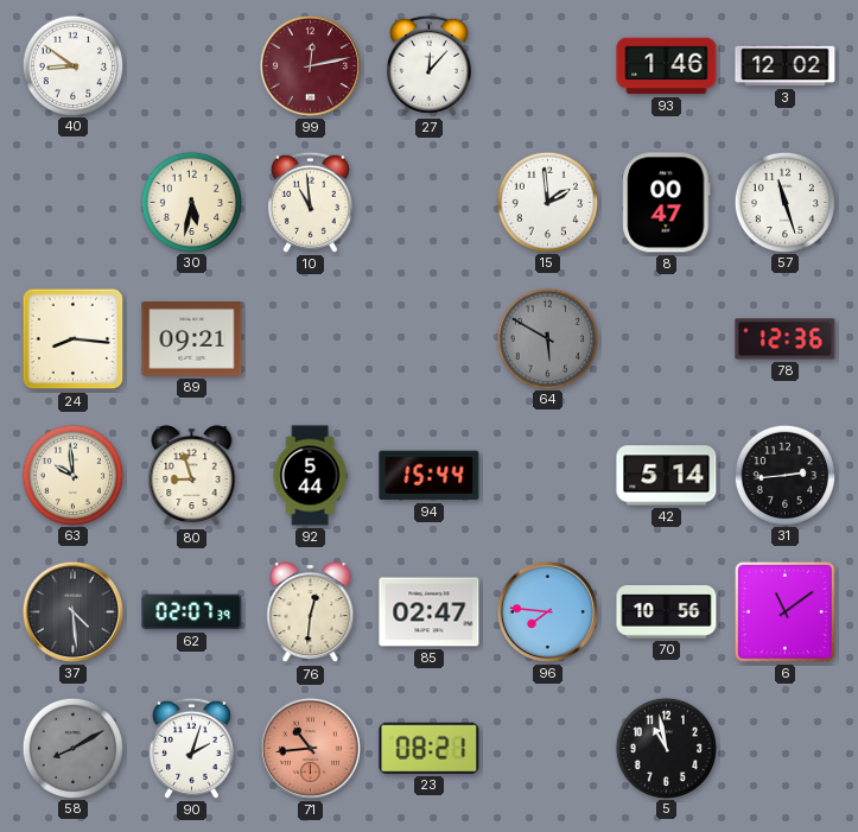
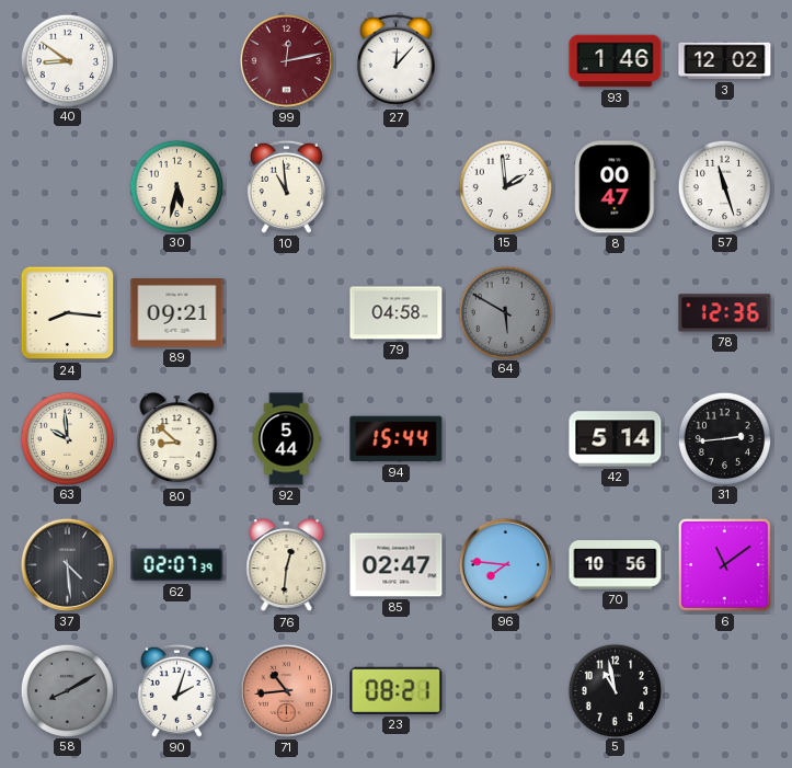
79: none -> 04:58
80: 8:57 -> 8:52
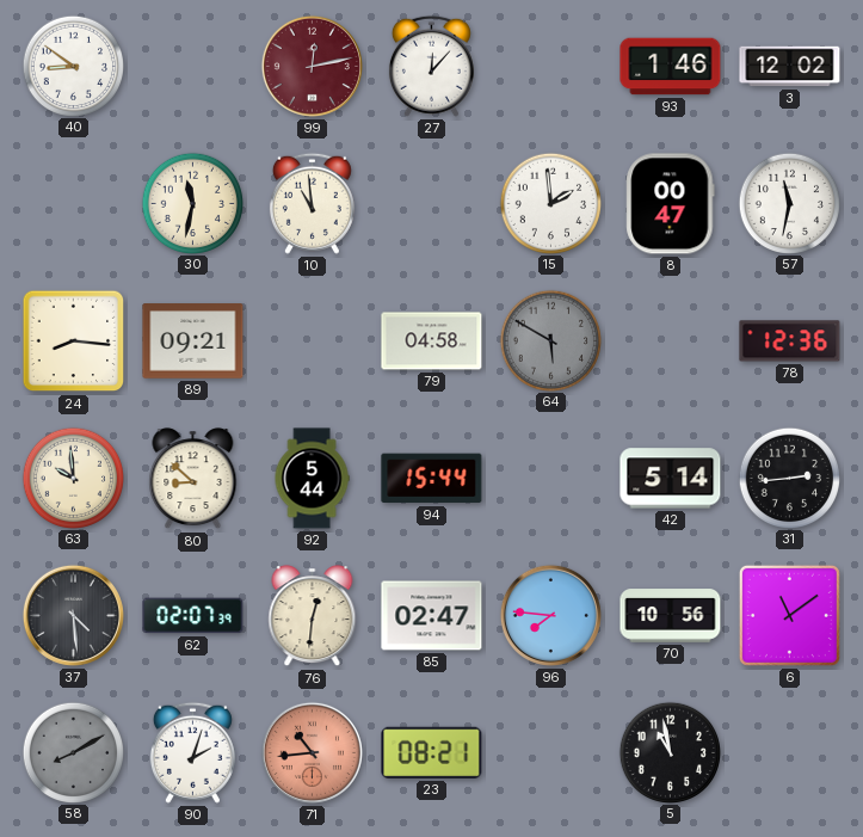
30: 5:32 -> 11:32
57: 11:27 -> 11:32
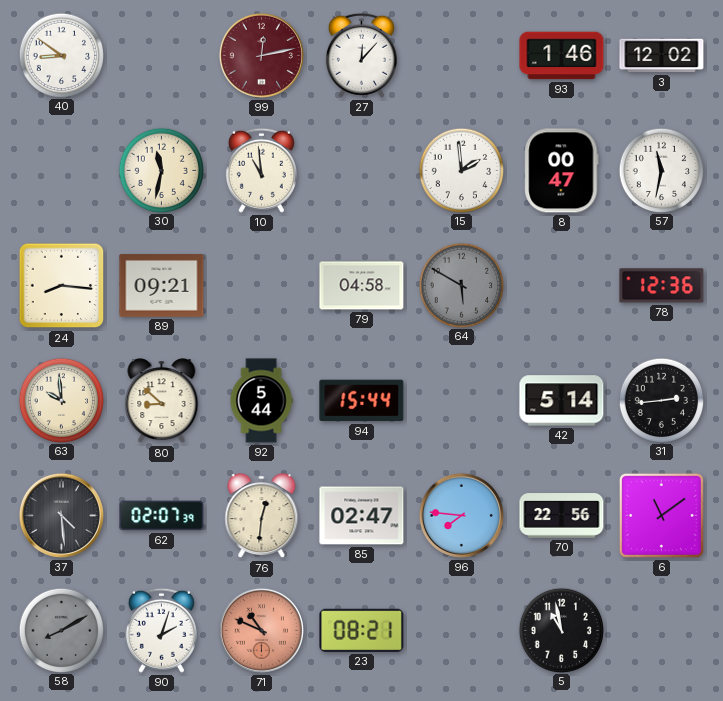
70: 10:56 -> 22:56
71: 10:44 -> 10:49
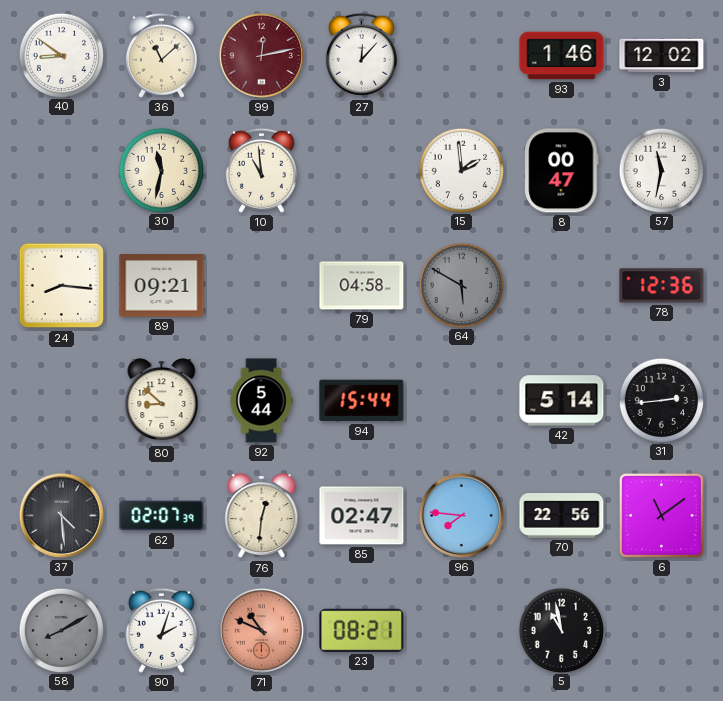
36: none -> 11:08
63: 9:59 -> none
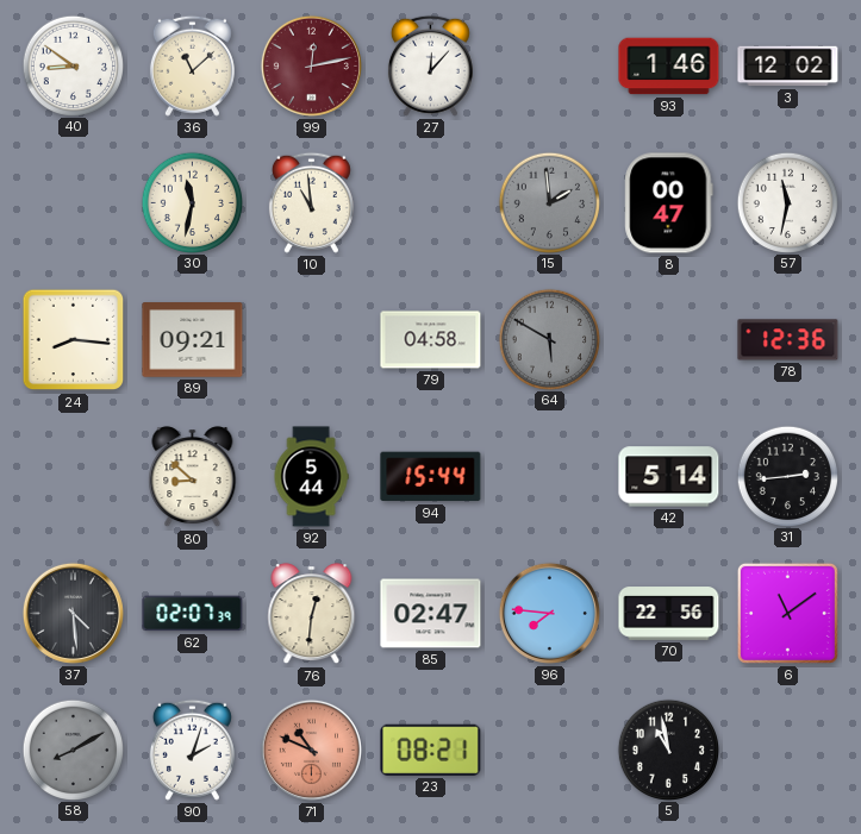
15 dial: white -> grey
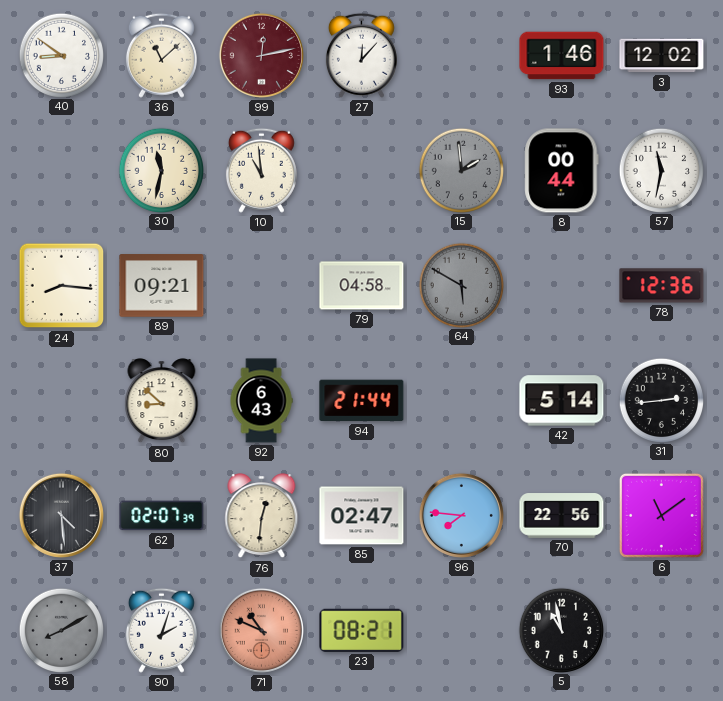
8: 00:47 -> 00:44
92: 5:44 -> 6:43
94: 15:44 -> 21:44
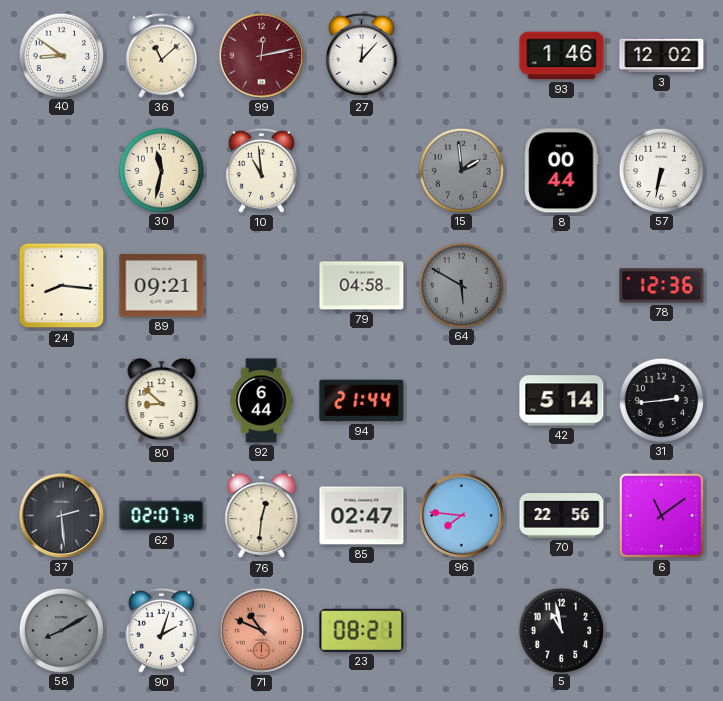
57: 11:32 -> 6:32
92: 6:43 -> 6:44
37: 4:29 -> 2:29
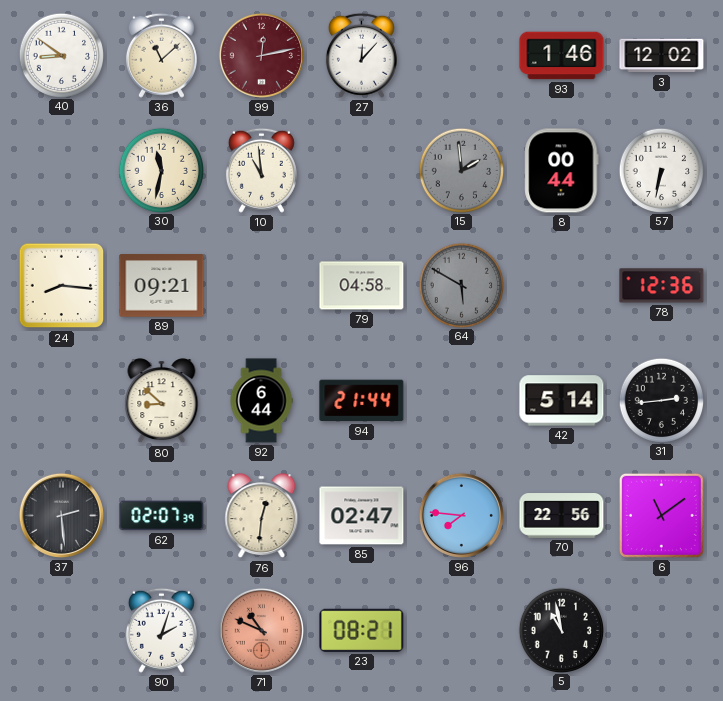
58: 8:10 -> none
